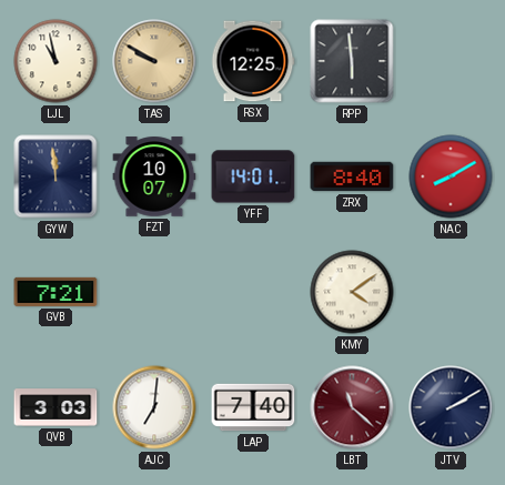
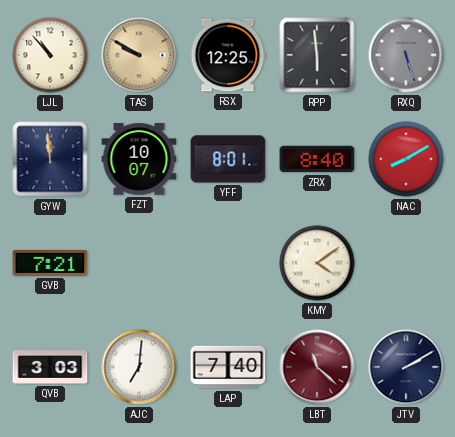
LJL: 10:58 -> 10:53
RXQ: none -> 5:27
YFF: 14:01 -> 8:01
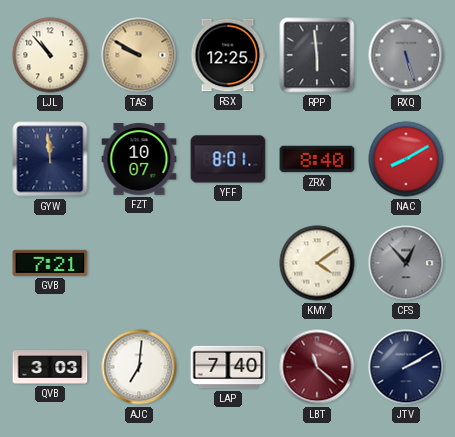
CFS: none -> 12:53
